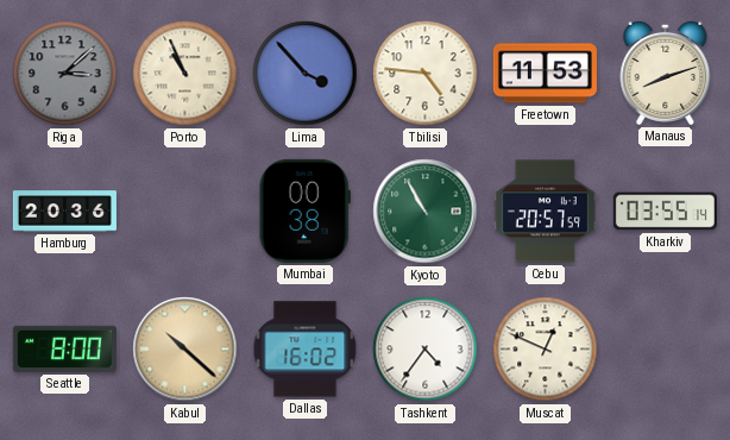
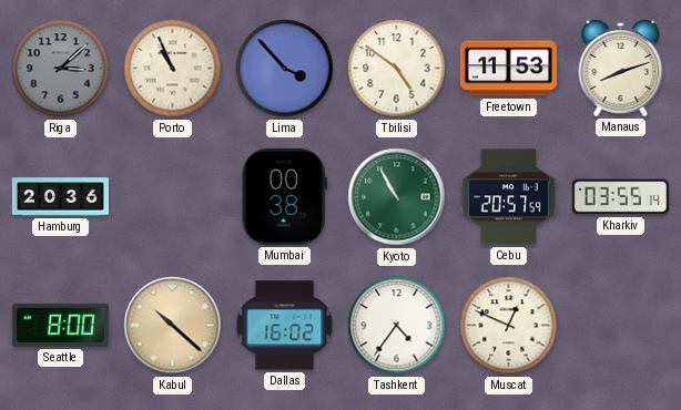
Tbilisi: 4:46 -> 4:51
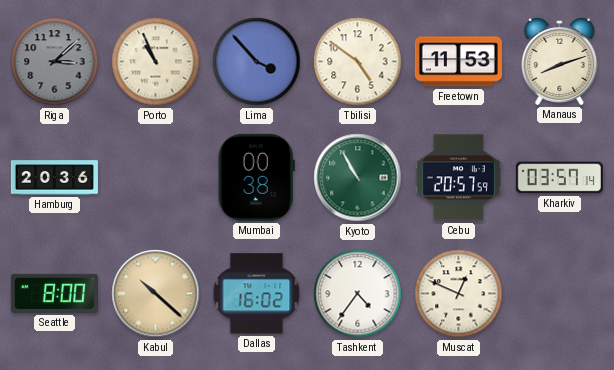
Kharkiv: 03:55 -> 03:57
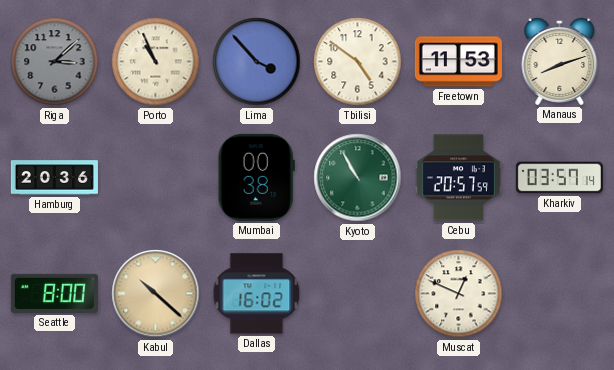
Tashkent: 4:36 -> none
